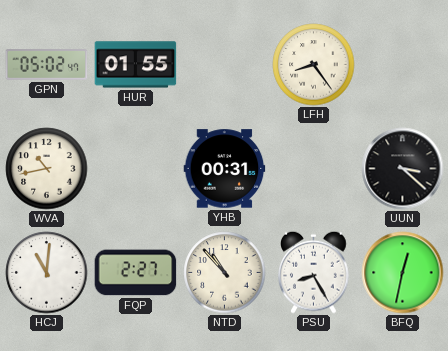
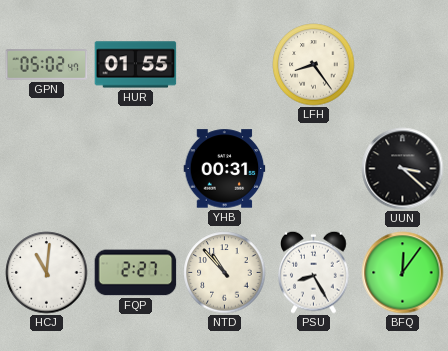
WVA: 10:43 -> none
BFQ: 12:32 -> 12:06
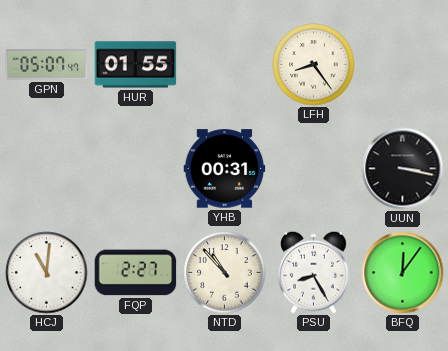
GPN: 05:02 -> 05:07
UUN: 3:22 -> 3:17
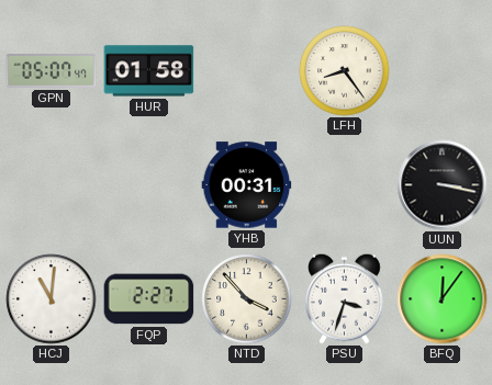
HUR: 01:55 -> 01:58
NTD: 10:53 -> 3:53
PSU: 8:25 -> 3:33
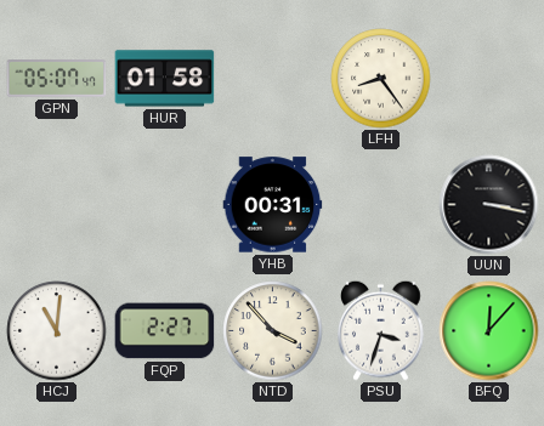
BFQ: 12:06 -> 12:07
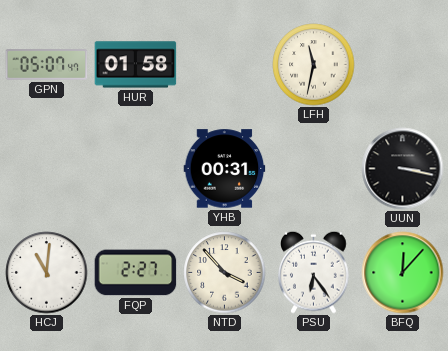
LFH: 8:24 -> 11:32
PSU: 3:33 -> 6:24
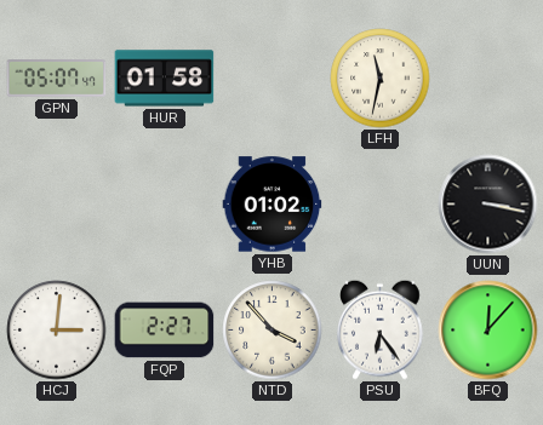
YHB: 00:31 -> 01:02
HCJ: 11:01 -> 3:01
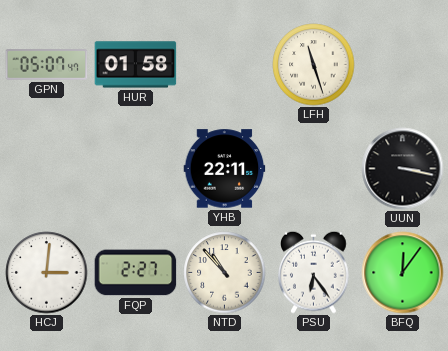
LFH: 11:32 -> 11:27
YHB: 01:02 -> 22:11
NTD: 3:53 -> 10:53
BFQ: 12:07 -> 12:06
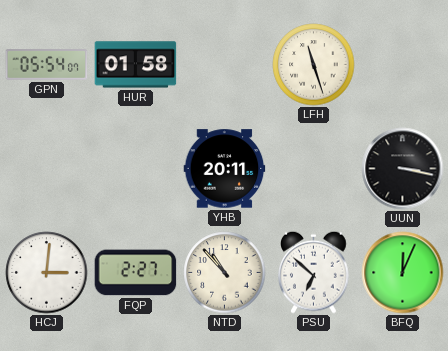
GPN: 05:07 -> 05:54
YHB: 22:11 -> 20:11
PSU: 6:24 -> 6:52
BFQ: 12:06 -> 12:04
